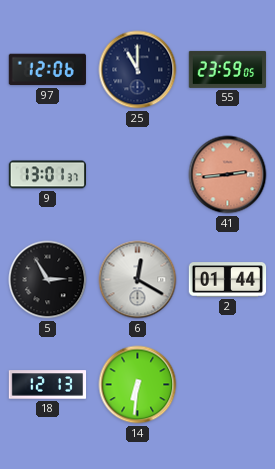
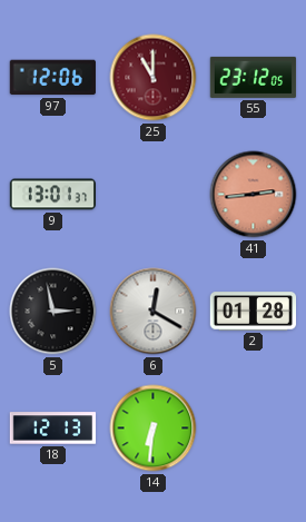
25 dial: navy -> burgundy
55: 23:59 -> 23:12
5: 2:55 -> 2:58
2: 01:44 -> 01:28
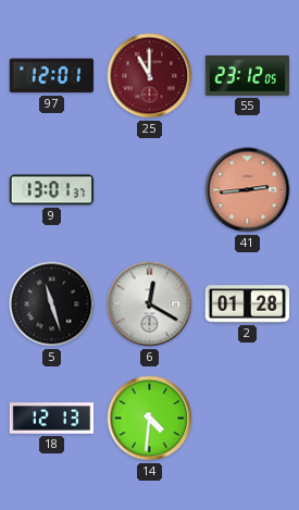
97: 12:06 -> 12:01
5: 2:58 -> 11:27
14: 6:31 -> 4:31
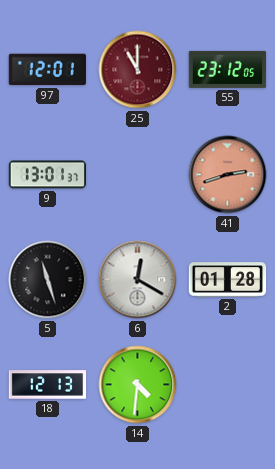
41: 2:44 -> 2:42
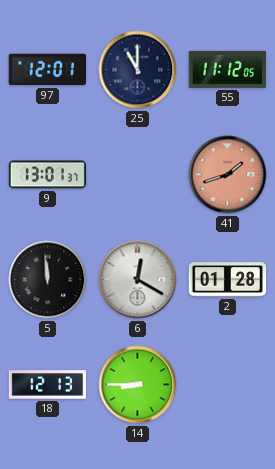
25 dial: burgundy -> navy
55: 23:12 -> 11:12
41: 2:42 -> 1:42
5: 11:27 -> 11:59
14: 4:31 -> 8:45
